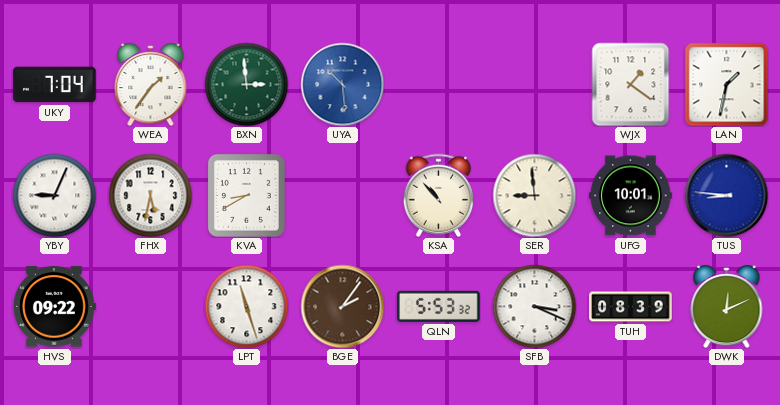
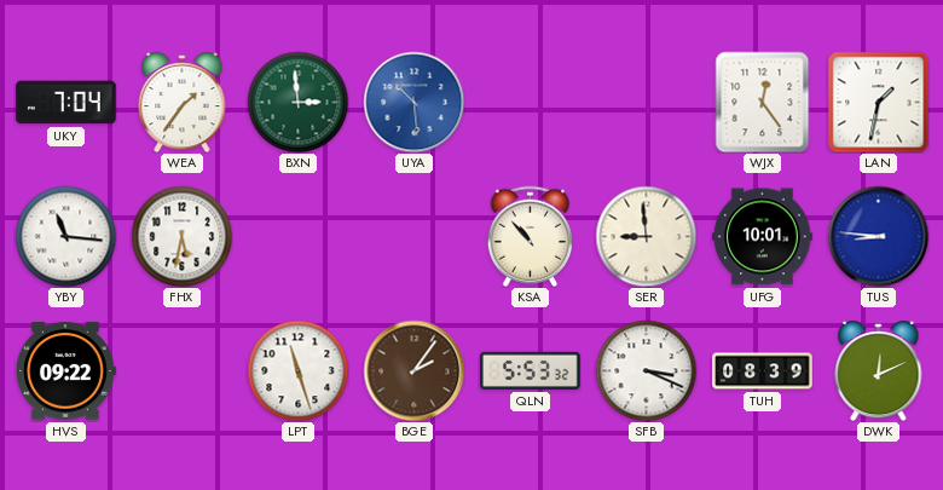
WJX: 1:21 -> 12:24
YBY: 9:04 -> 11:16
KVA: 8:40 -> none
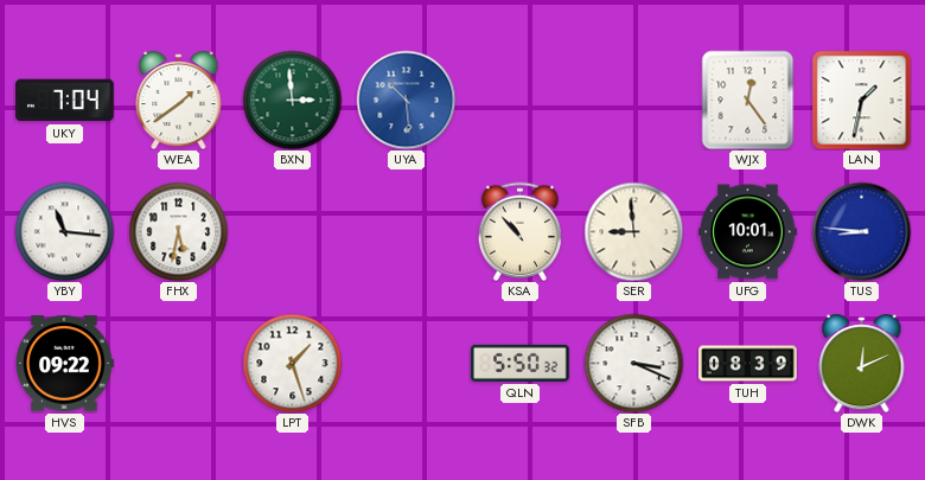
WEA: 1:36 -> 1:39
LPT: 11:27 -> 1:27
BGE: 2:06 -> none
QLN: 5:53 -> 5:50
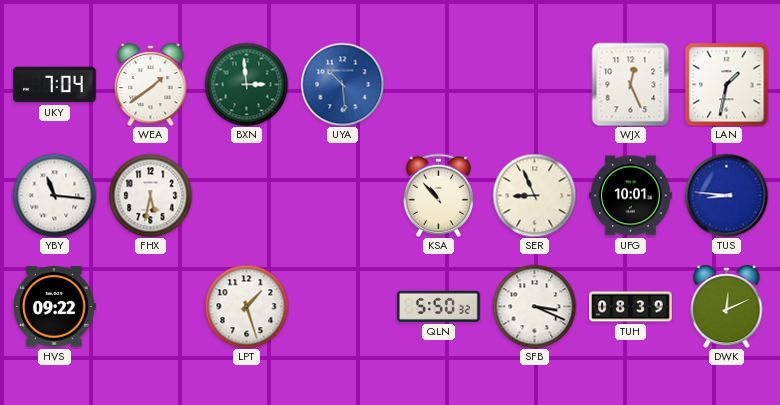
WJX: 12:24 -> 12:26
SER: 8:59 -> 8:56
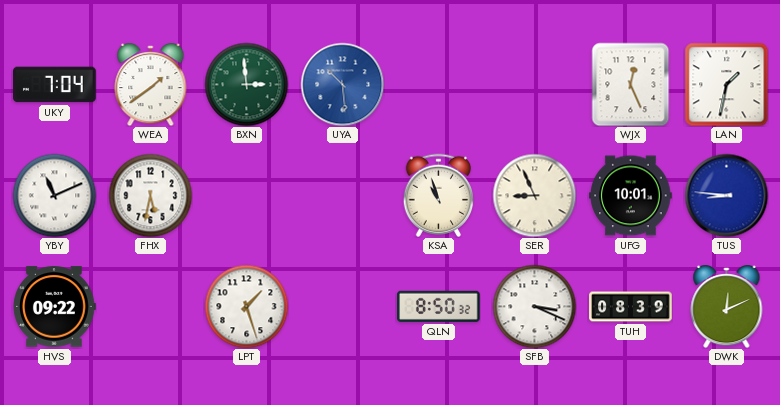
YBY: 11:16 -> 11:11
KSA: 10:53 -> 10:57
QLN: 5:50 -> 8:50
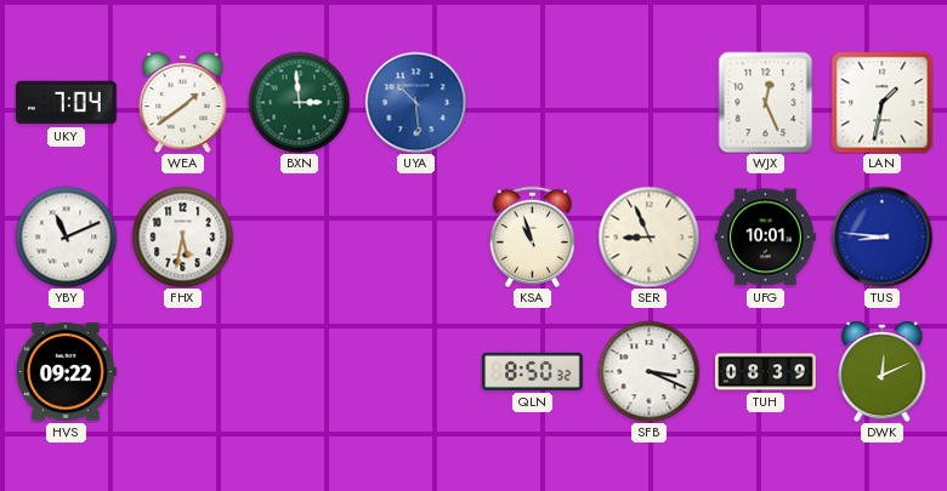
LPT: 1:27 -> none
